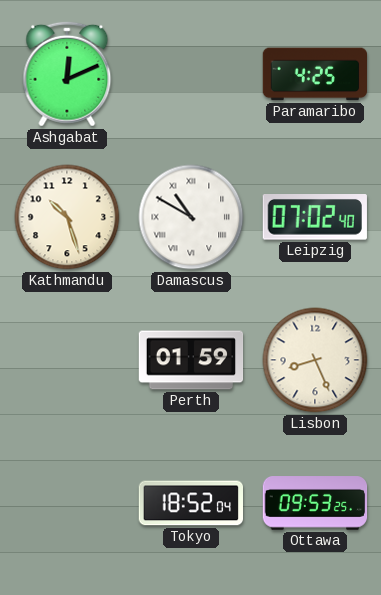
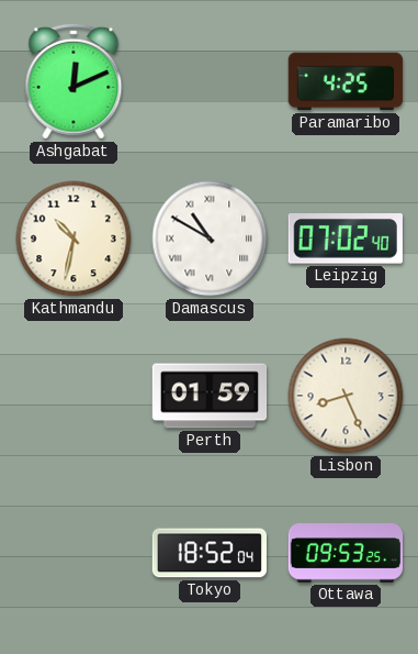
Kathmandu: 10:27 -> 10:32
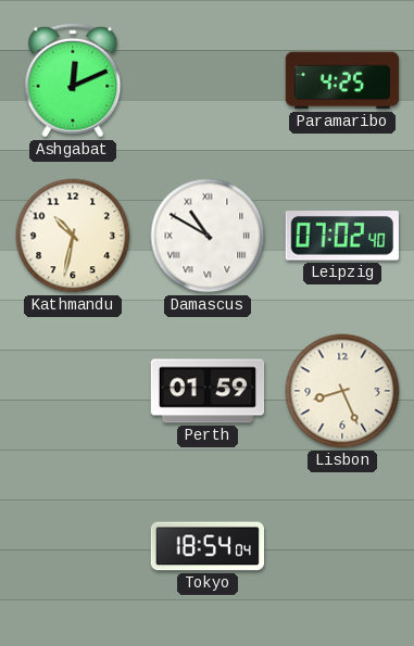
Tokyo: 18:52 -> 18:54
Ottawa: 09:53 -> none
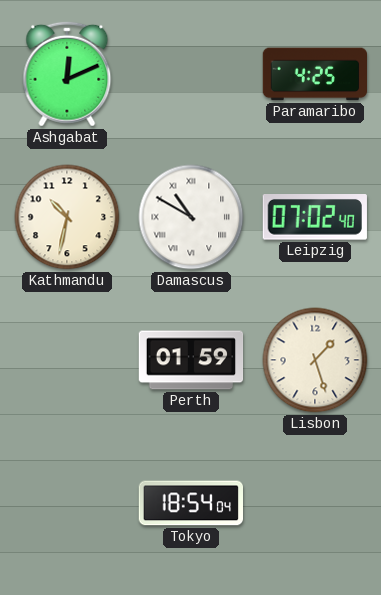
Lisbon: 8:26 -> 1:27
